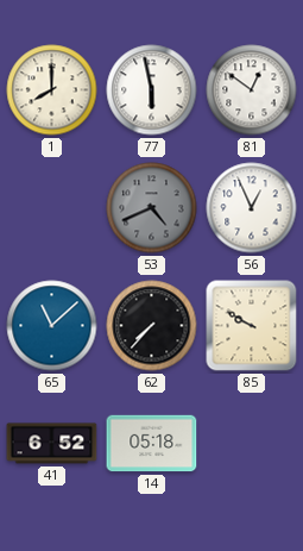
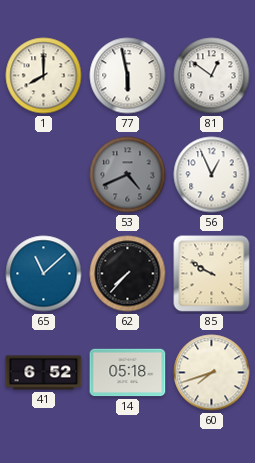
60: none -> 7:42
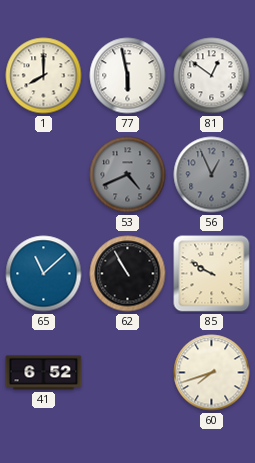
56 dial: white -> grey
62: 7:37 -> 10:55
14: 05:18 -> none
